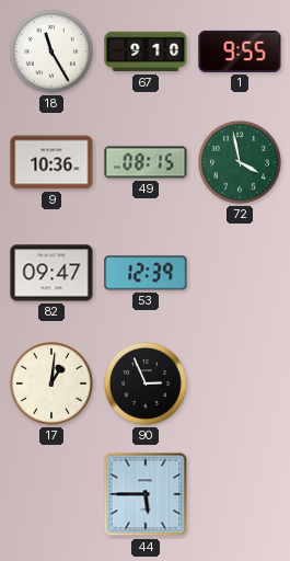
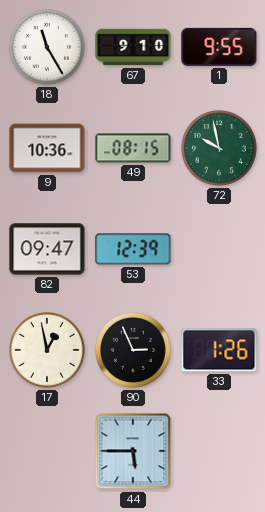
72: 3:58 -> 9:58
17: 1:01 -> 12:58
33: none -> 1:26
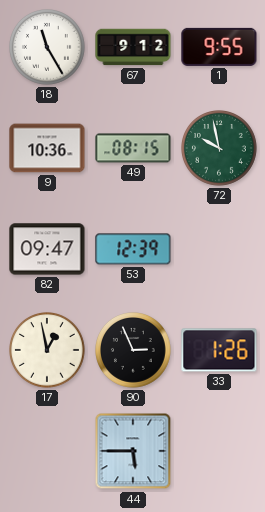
67: 9:10 -> 9:12
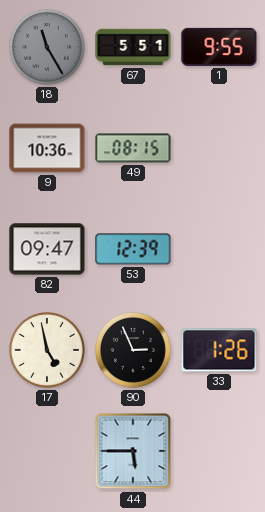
18 dial: white -> grey
67: 9:12 -> 5:51
72: 9:58 -> none
17: 12:58 -> 4:58
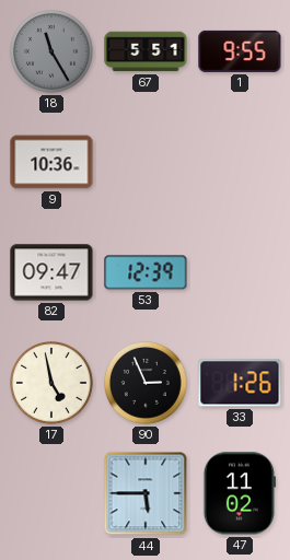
49: 08:15 -> none
47: none -> 11:02
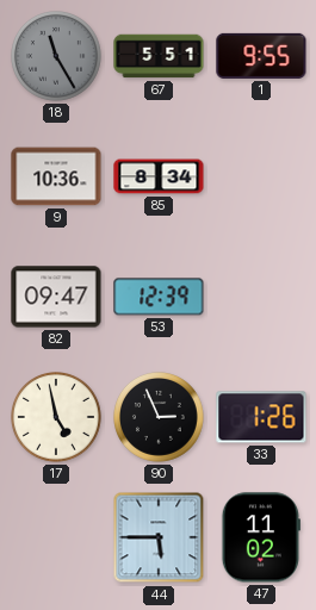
85: none -> 8:34
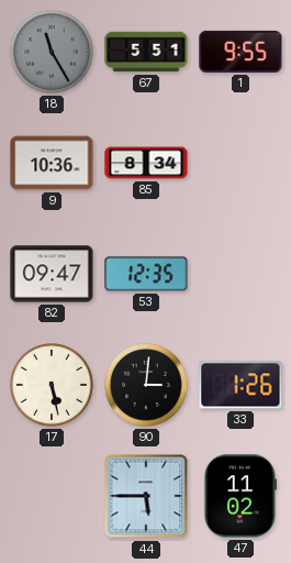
53: 12:39 -> 12:35
17: 4:58 -> 5:28
90: 2:56 -> 3:01
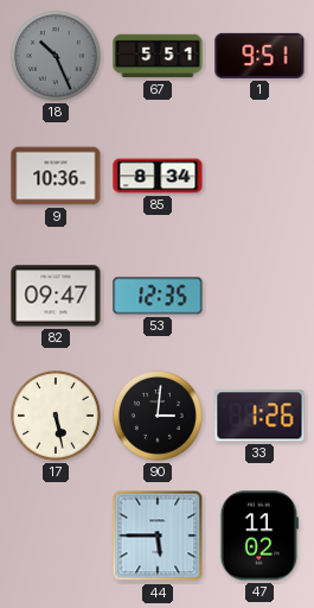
18: 11:25 -> 10:26
1: 9:55 -> 9:51
